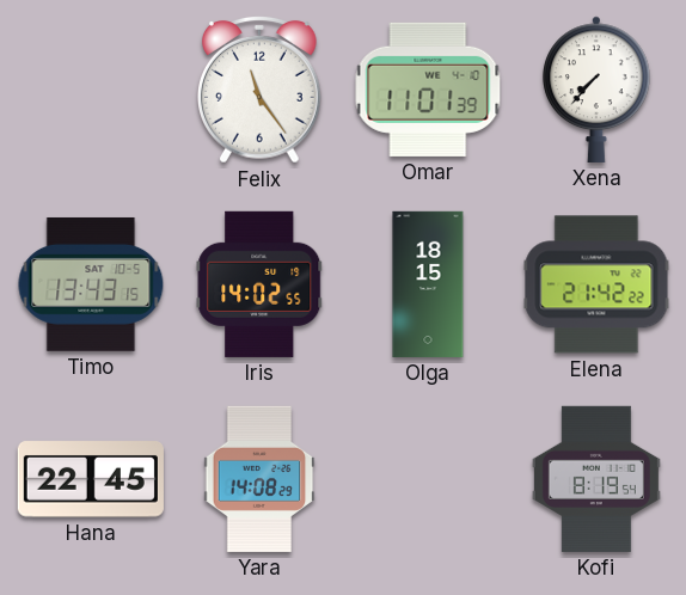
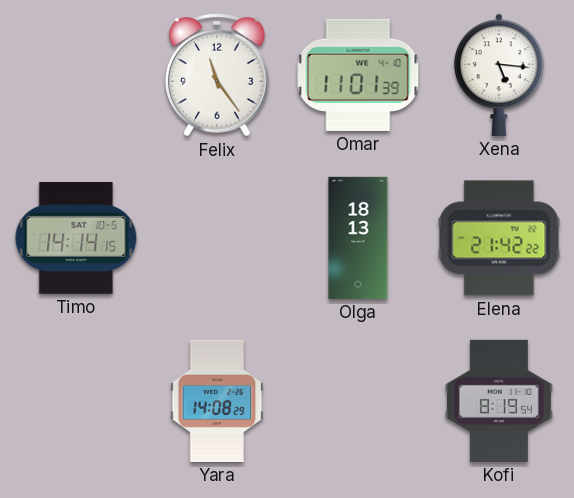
Xena: 7:37 -> 5:16
Timo: 13:43 -> 14:14
Iris: 14:02 -> none
Olga: 18:15 -> 18:13
Hana: 22:45 -> none
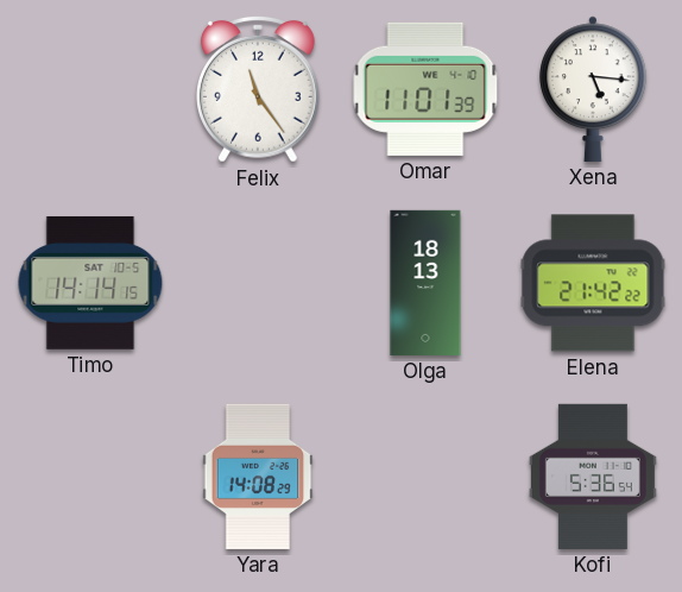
Kofi: 8:19 -> 5:36
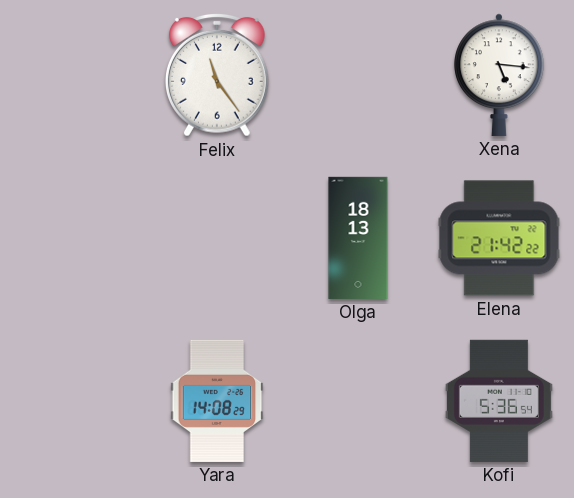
Omar: 11:01 -> none
Timo: 14:14 -> none
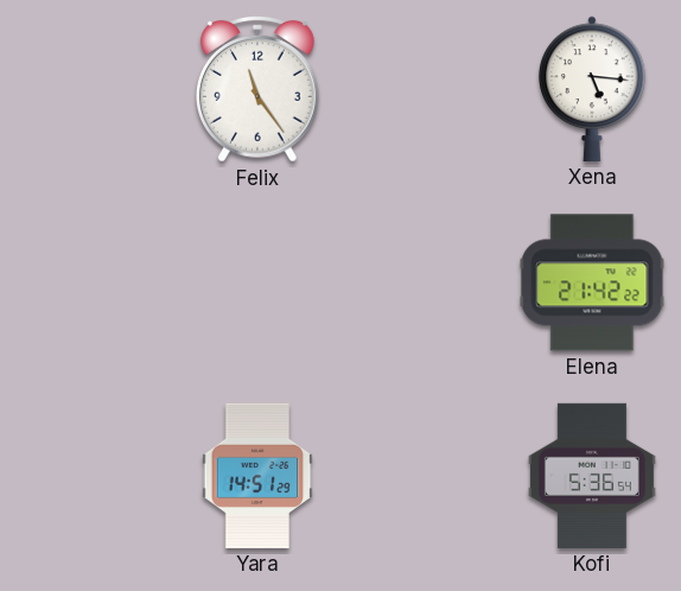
Olga: 18:13 -> none
Yara: 14:08 -> 14:51
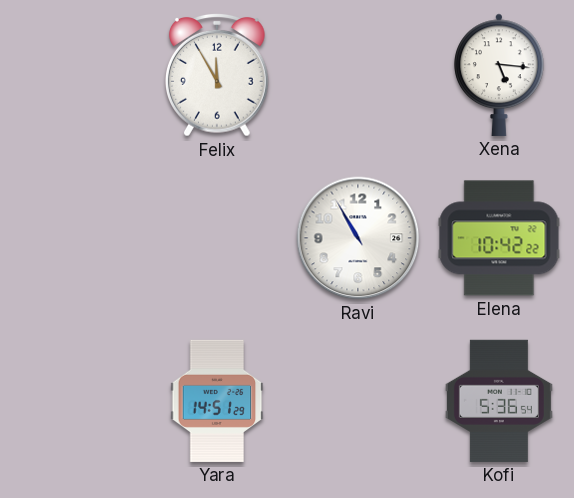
Felix: 11:24 -> 11:55
Ravi: none -> 10:55
Elena: 21:42 -> 10:42
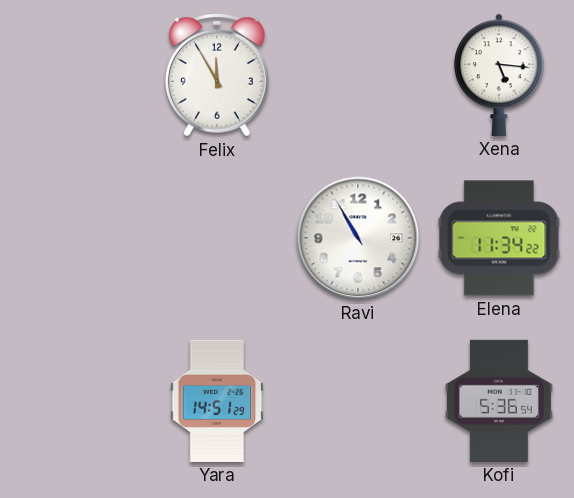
Elena: 10:42 -> 11:34
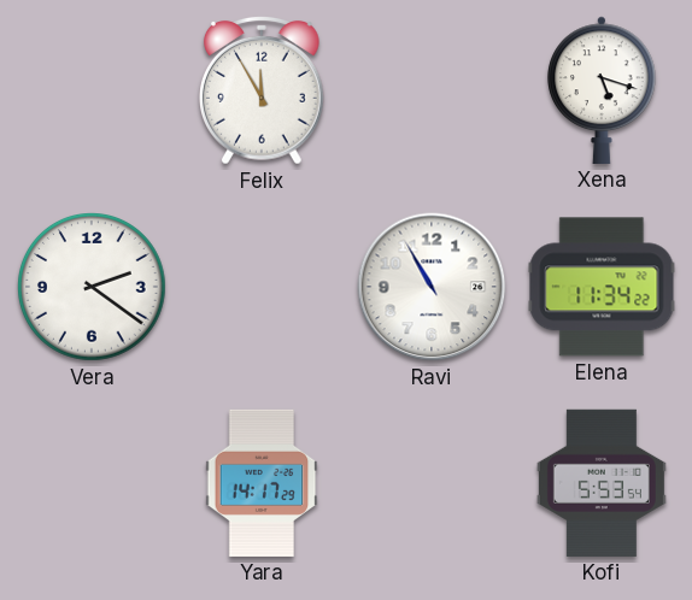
Xena: 5:16 -> 5:18
Vera: none -> 2:21
Yara: 14:51 -> 14:17
Kofi: 5:36 -> 5:53
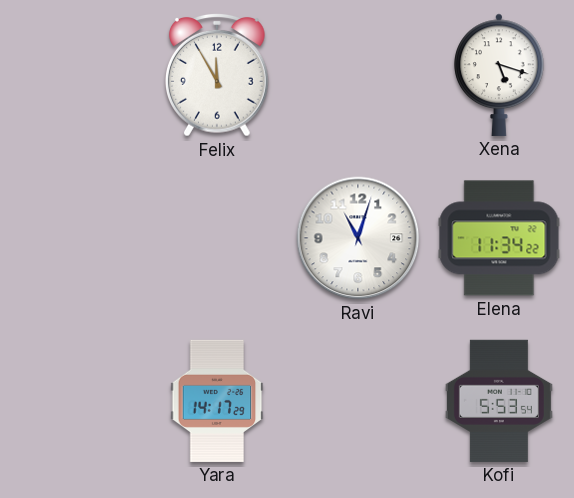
Vera: 2:21 -> none
Ravi: 10:55 -> 11:03
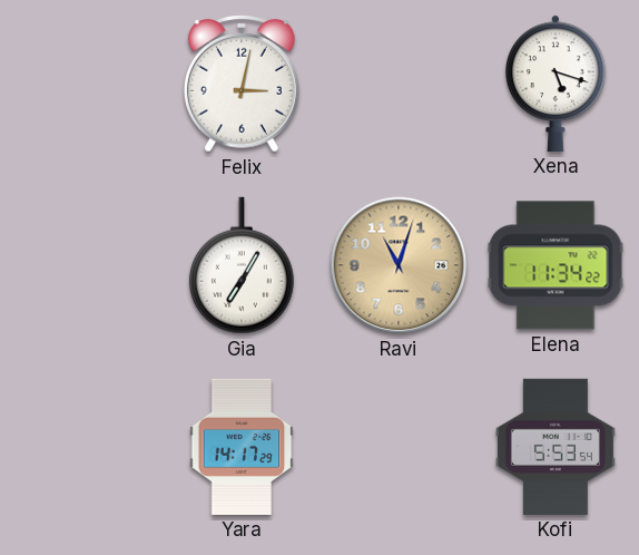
Felix: 11:55 -> 3:02
Gia: none -> 7:05
Ravi dial: white -> champagne
